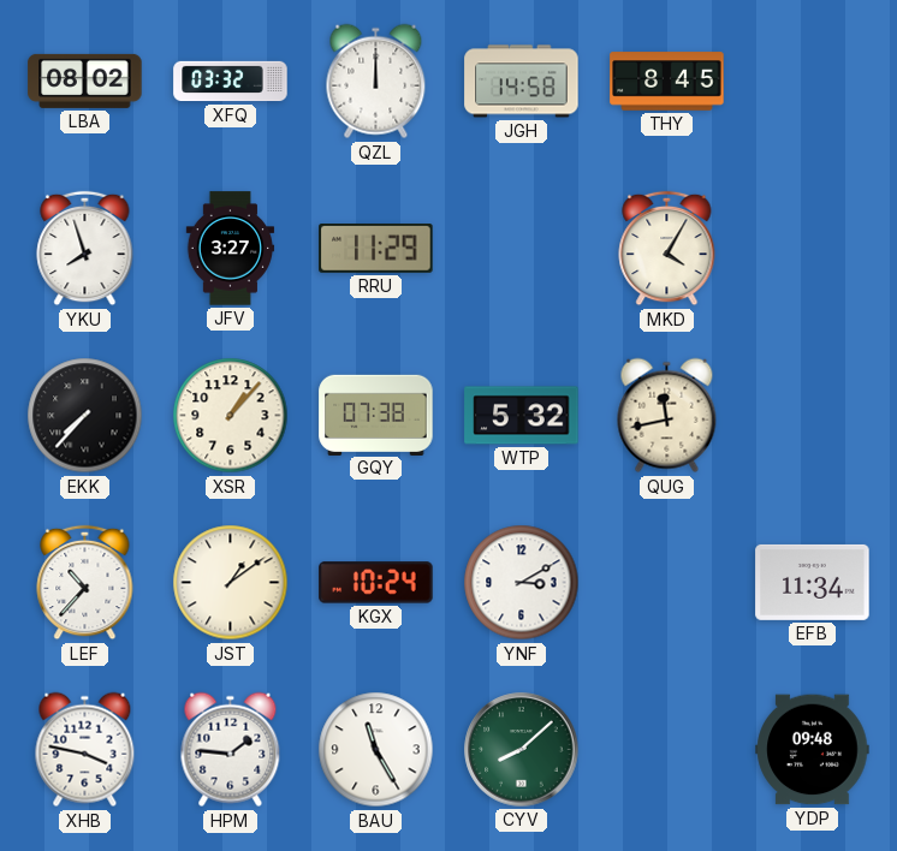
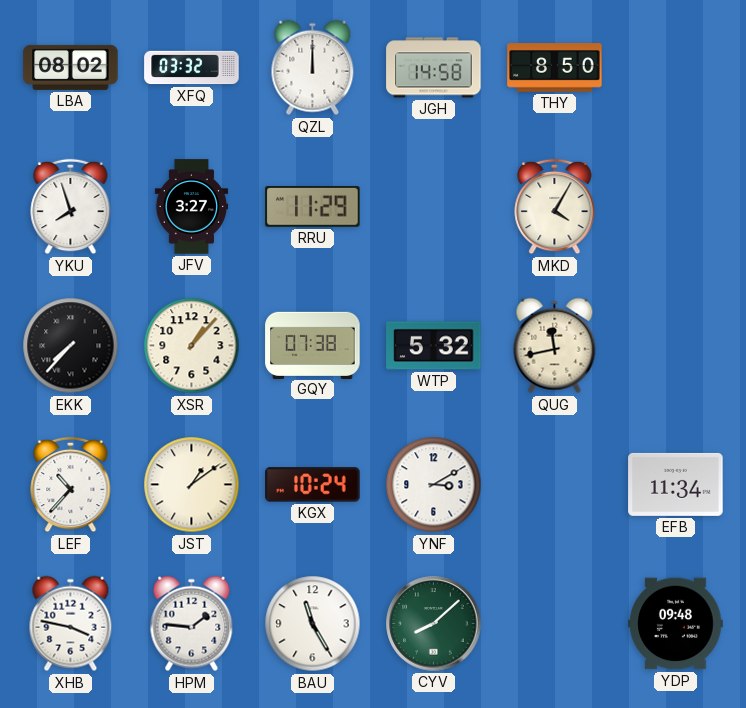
THY: 8:45 -> 8:50
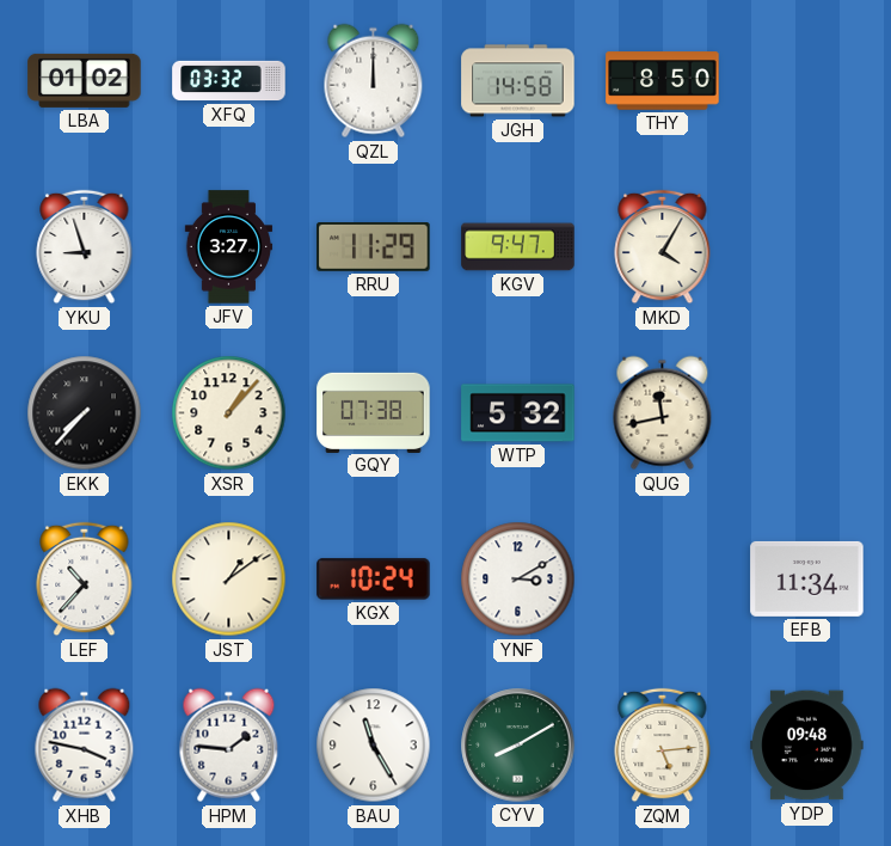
LBA: 08:02 -> 01:02
YKU: 7:57 -> 8:57
KGV: none -> 9:47
CYV: 8:08 -> 8:10
ZQM: none -> 5:14
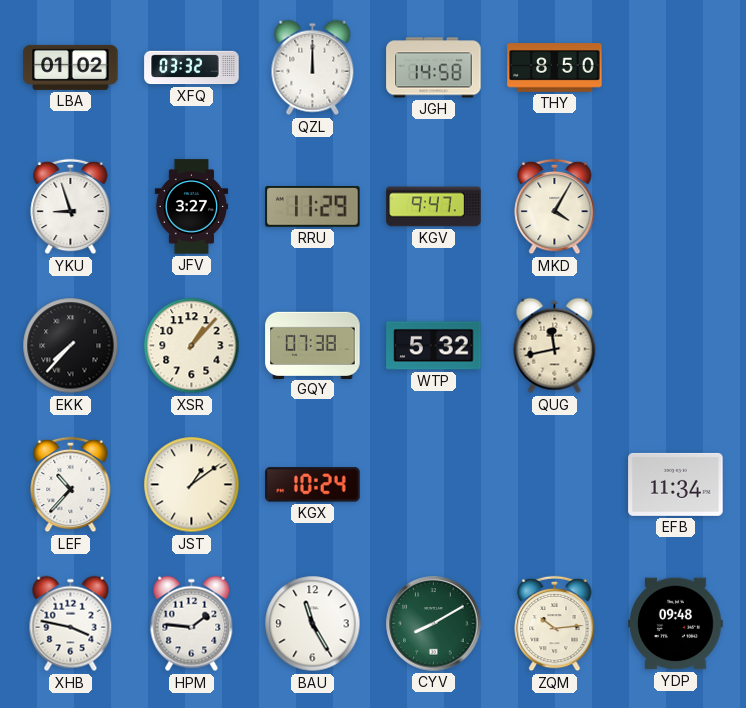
YNF: 3:10 -> none
ZQM: 5:14 -> 10:14
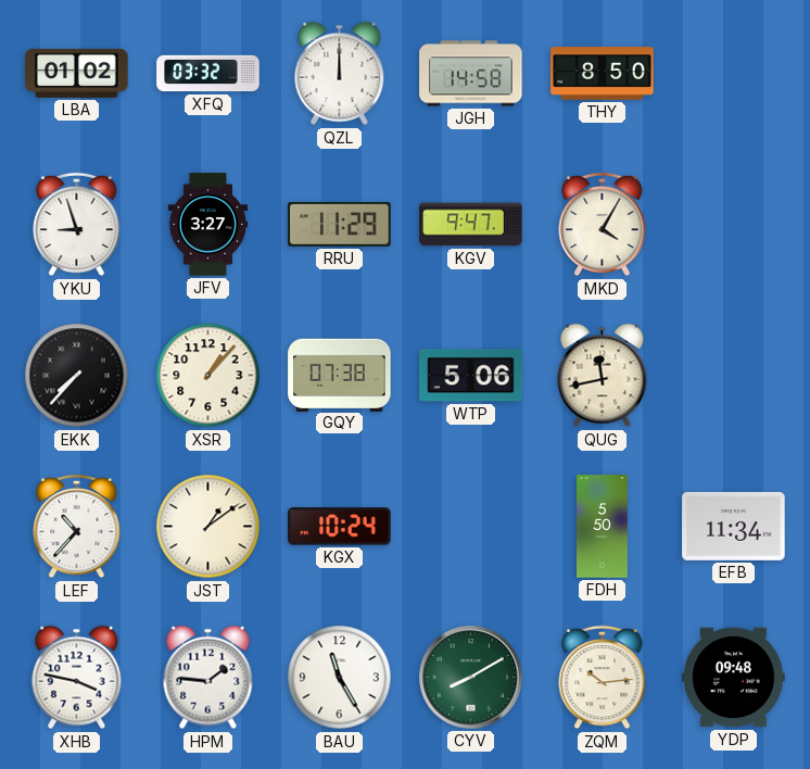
WTP: 5:32 -> 5:06
FDH: none -> 5:50
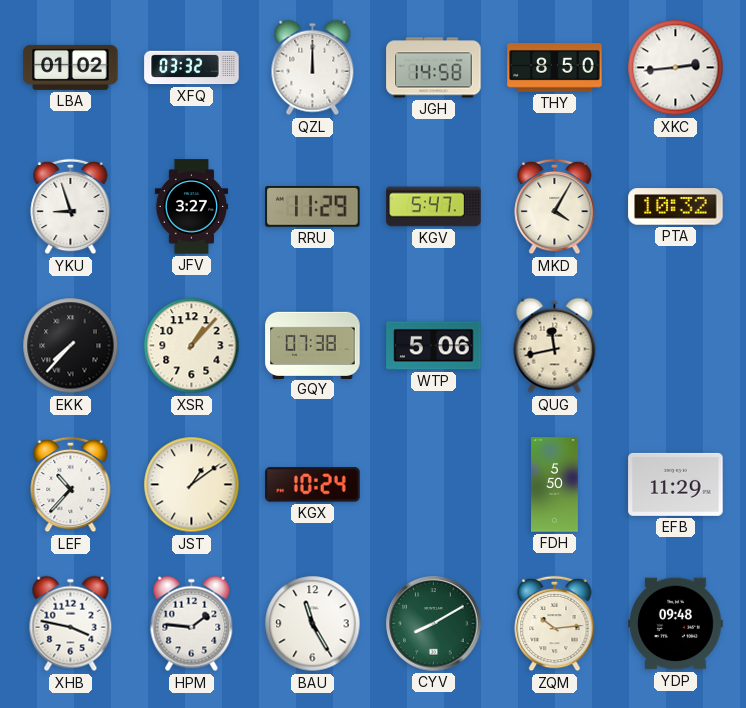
XKC: none -> 2:44
KGV: 9:47 -> 5:47
PTA: none -> 10:32
EFB: 11:34 -> 11:29
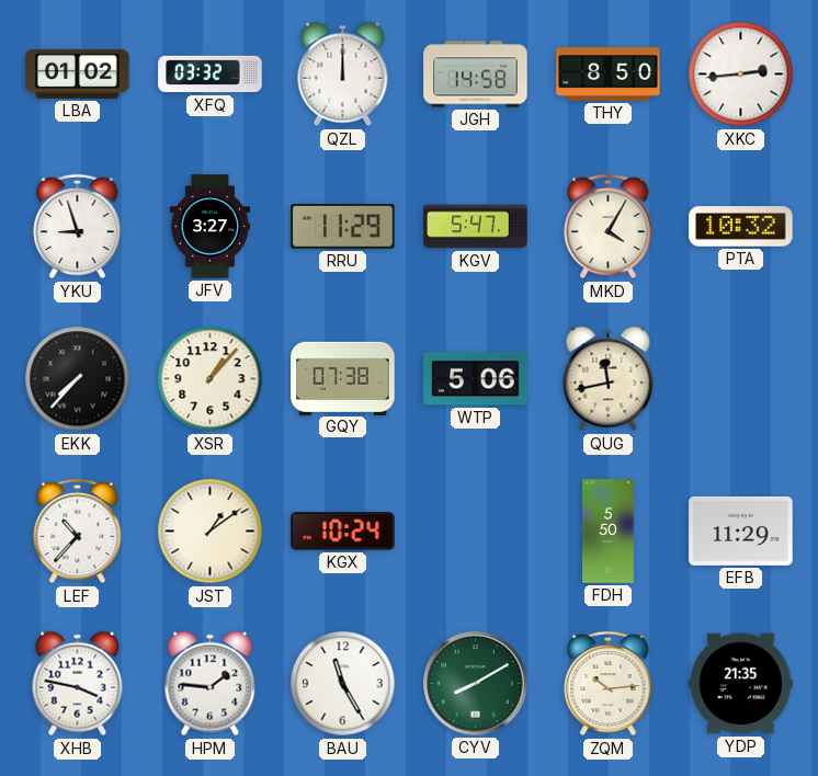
YDP: 09:48 -> 21:35
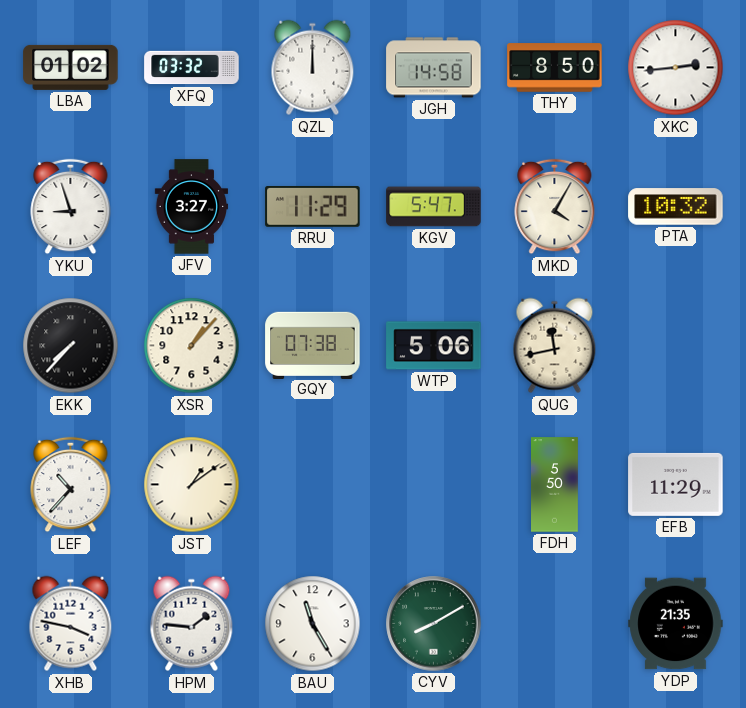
KGX: 10:24 -> none
ZQM: 10:14 -> none
